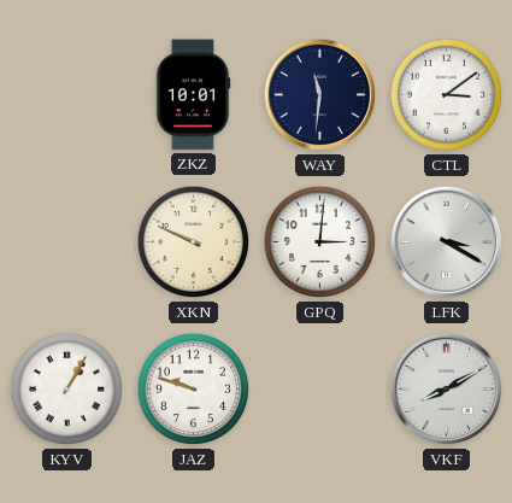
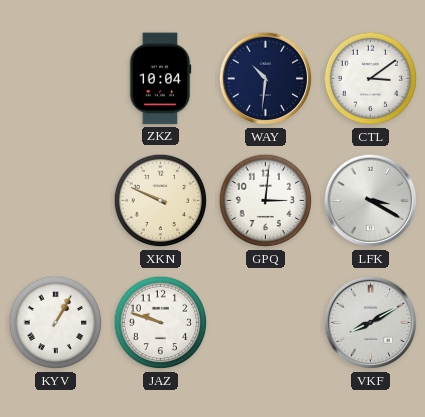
ZKZ: 10:01 -> 10:04
WAY: 11:31 -> 10:31
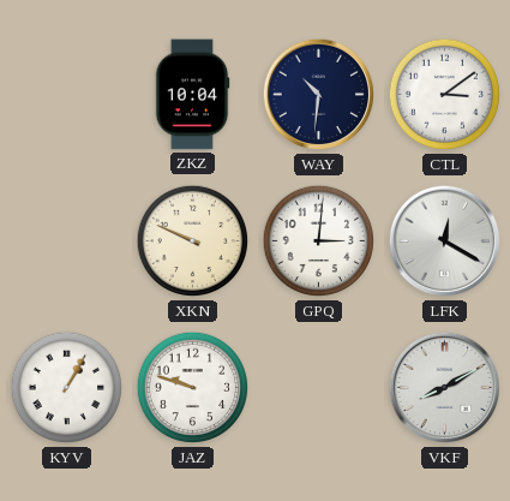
LFK: 3:20 -> 12:20
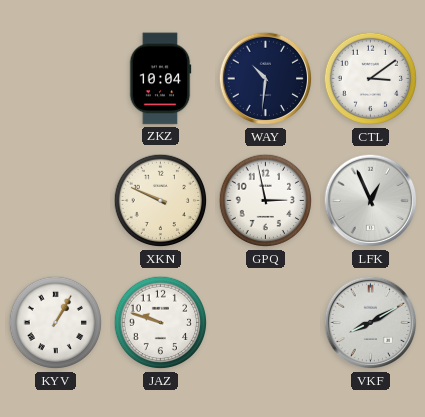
GPQ: 3:01 -> 2:58
LFK: 12:20 -> 12:56
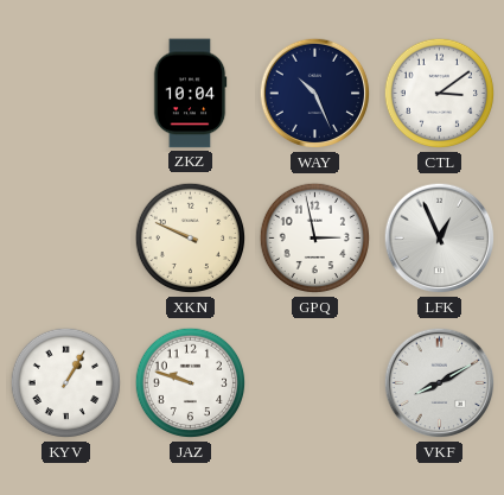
WAY: 10:31 -> 10:26
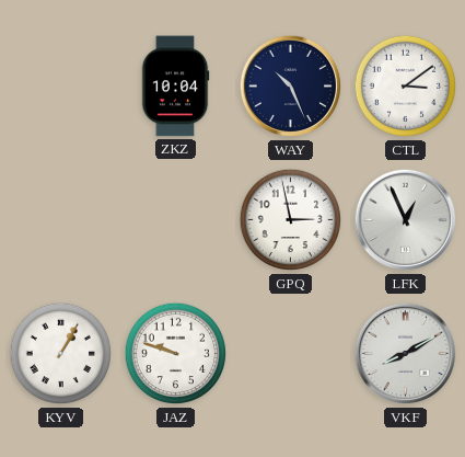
XKN: 9:49 -> none
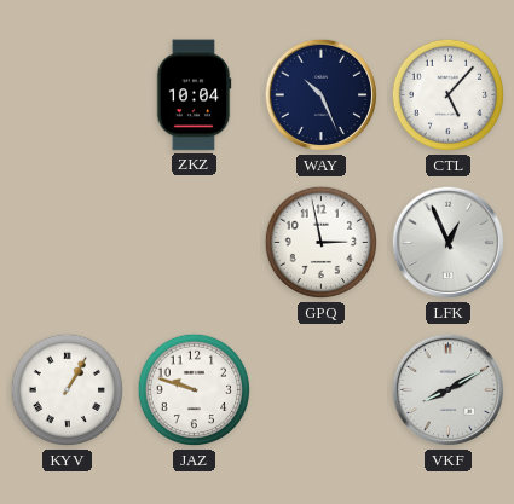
CTL: 3:09 -> 5:07
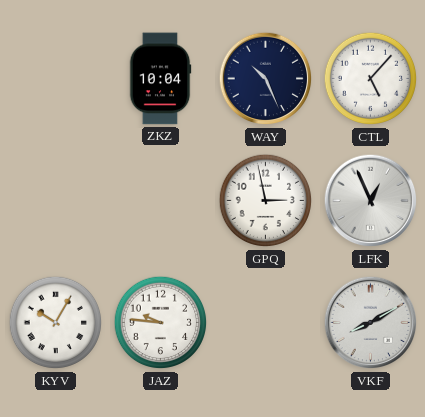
KYV: 1:05 -> 10:05
JAZ: 9:48 -> 9:46
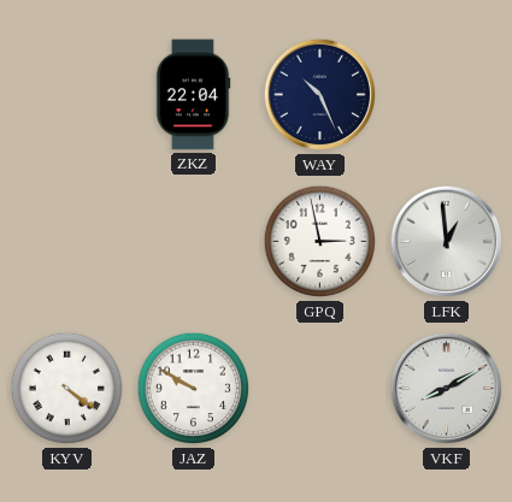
ZKZ: 10:04 -> 22:04
CTL: 5:07 -> none
LFK: 12:56 -> 12:59
KYV: 10:05 -> 4:21
JAZ: 9:46 -> 9:50
